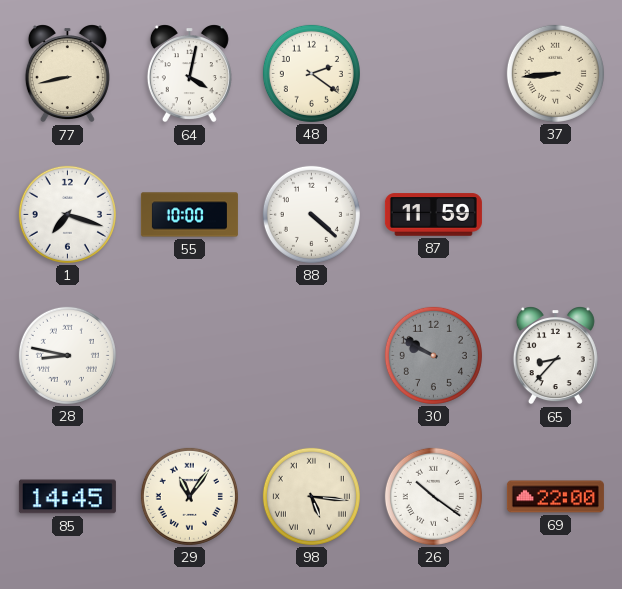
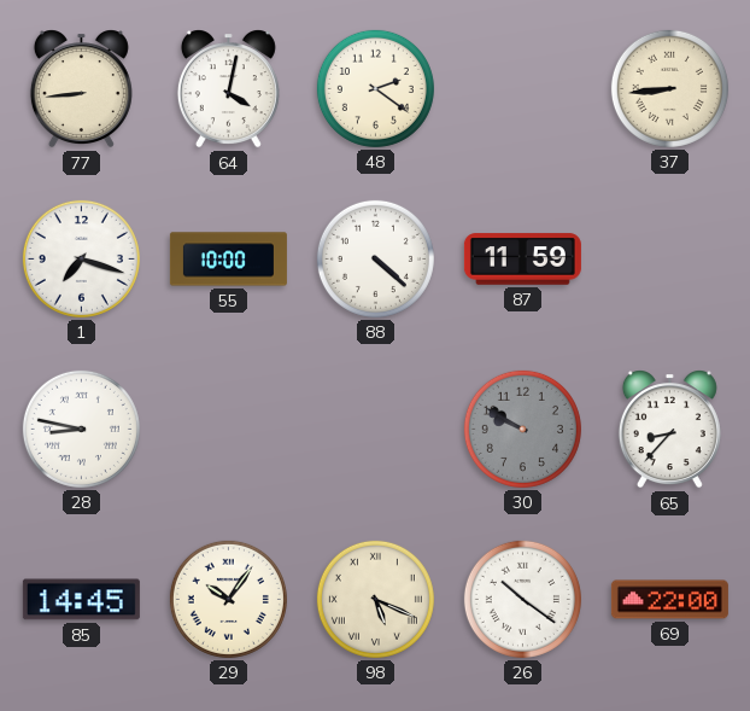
77: 8:43 -> 8:44
29: 11:06 -> 10:06
98: 5:16 -> 5:19
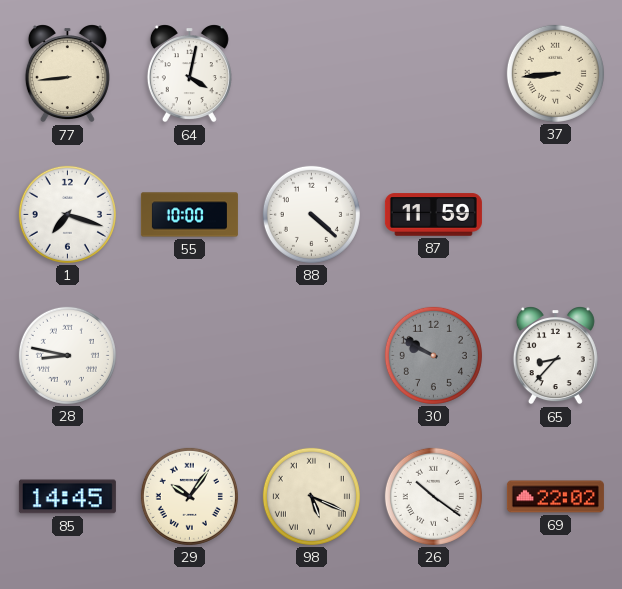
48: 2:21 -> none
69: 22:00 -> 22:02
